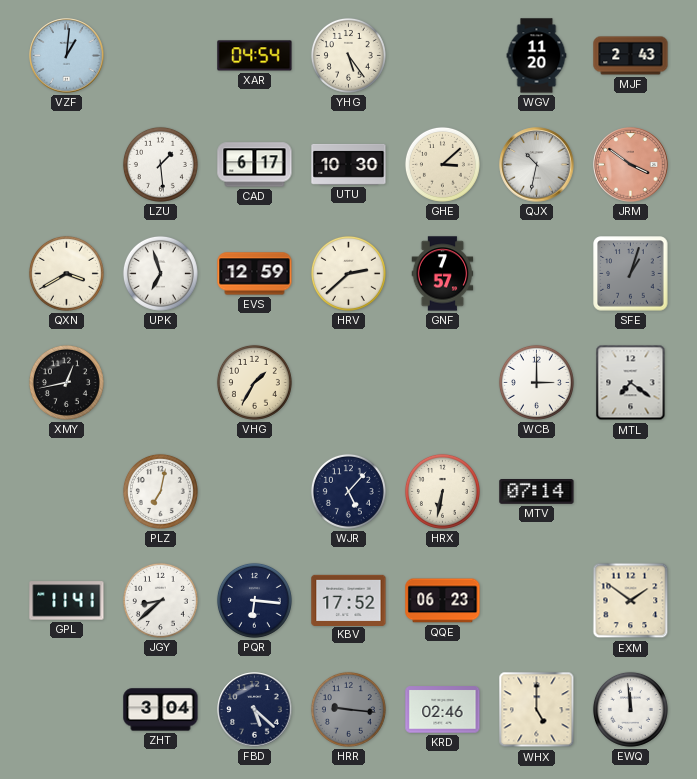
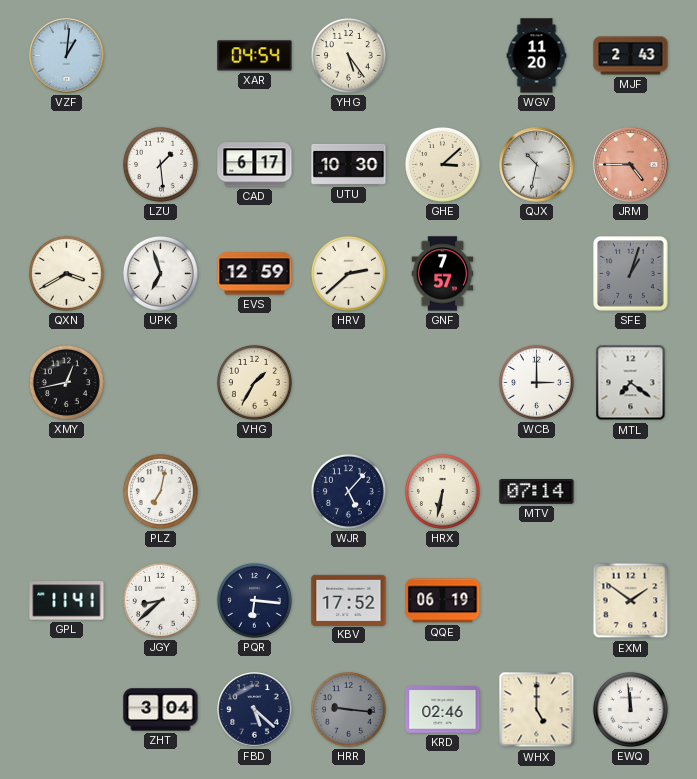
JRM: 3:51 -> 4:45
QQE: 06:23 -> 06:19
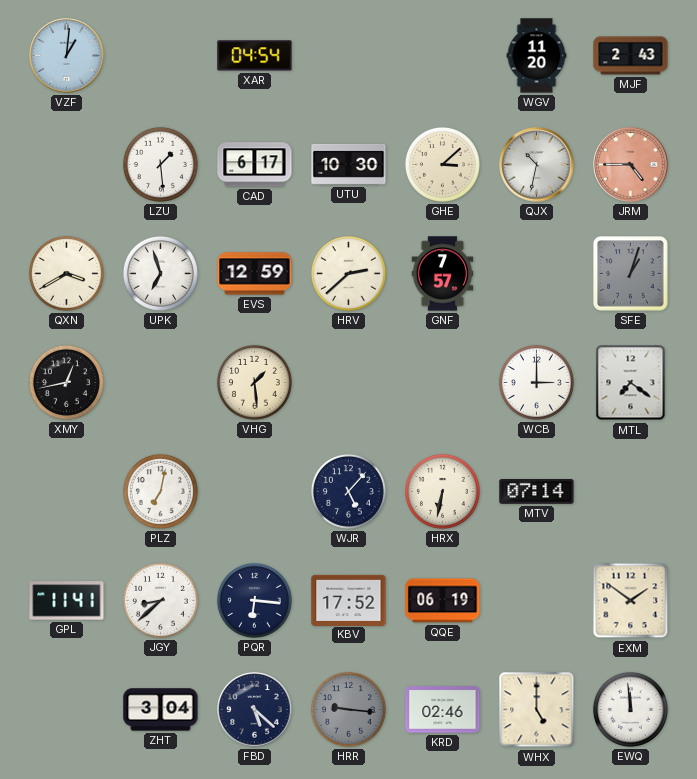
YHG: 5:24 -> none
VHG: 1:35 -> 1:29
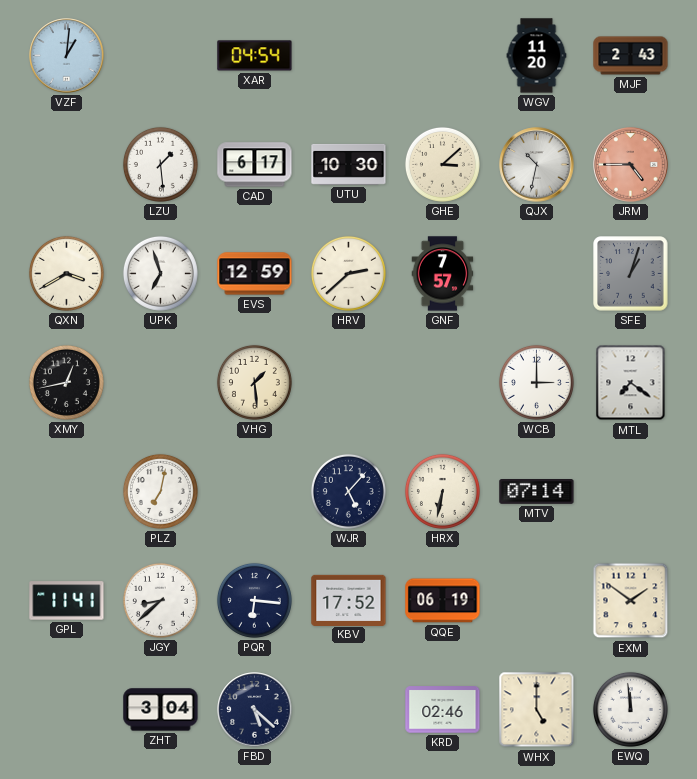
HRR: 9:16 -> none
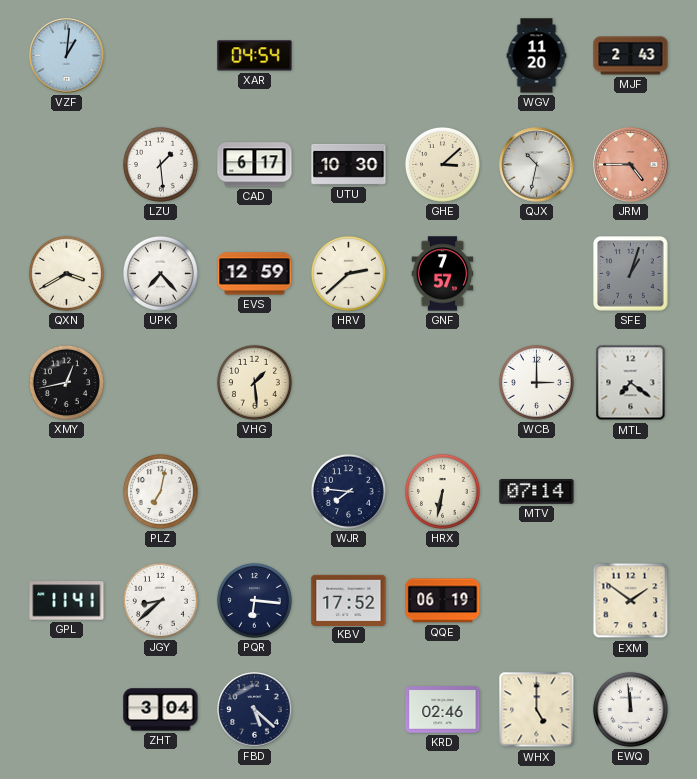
UPK: 6:57 -> 7:23
WJR: 5:07 -> 7:46
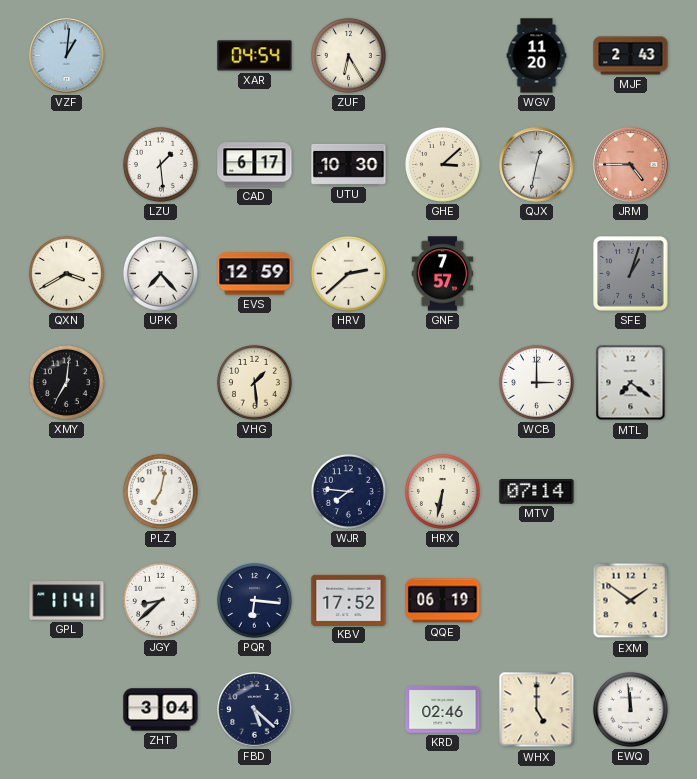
ZUF: none -> 6:25
QJX: 10:32 -> 12:32
XMY: 12:43 -> 7:01
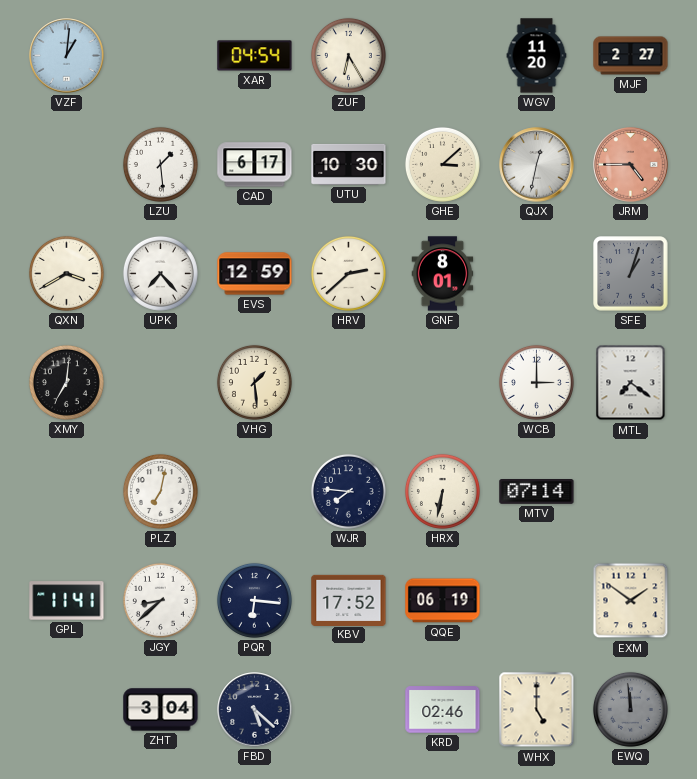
MJF: 2:43 -> 2:27
GNF: 7:57 -> 8:01
EWQ dial: white -> grey
